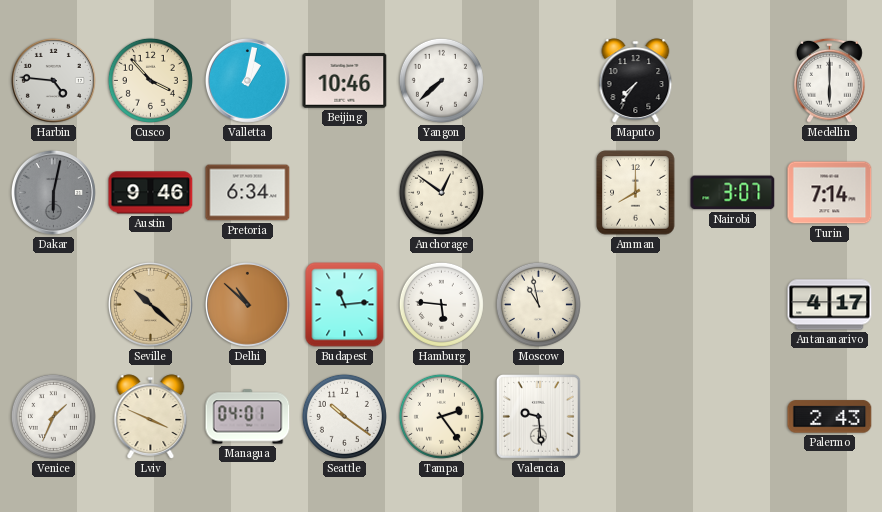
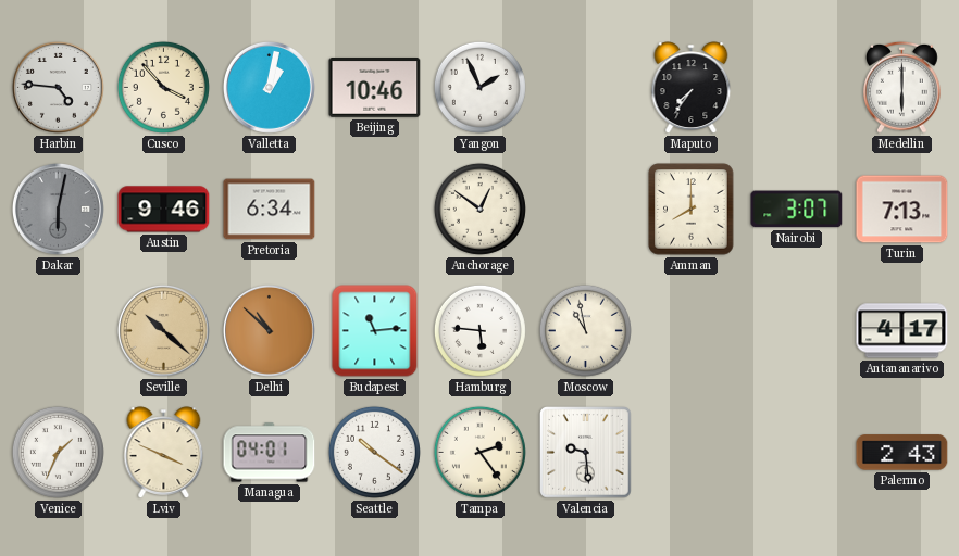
Yangon: 7:38 -> 1:56
Turin: 7:14 -> 7:13
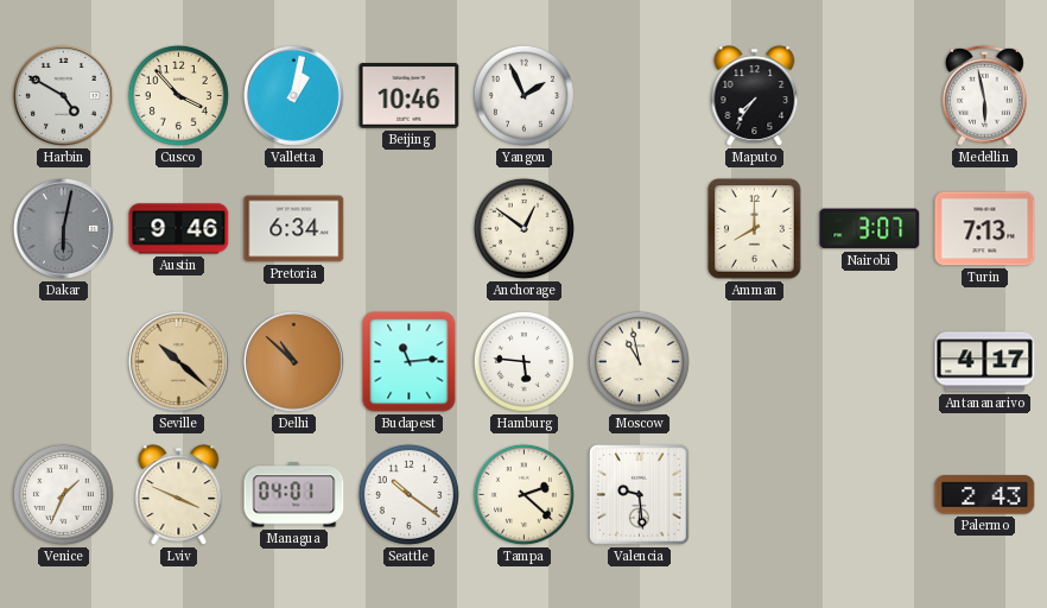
Harbin: 4:46 -> 4:50
Medellin: 6:00 -> 5:58
Tampa: 2:24 -> 2:22
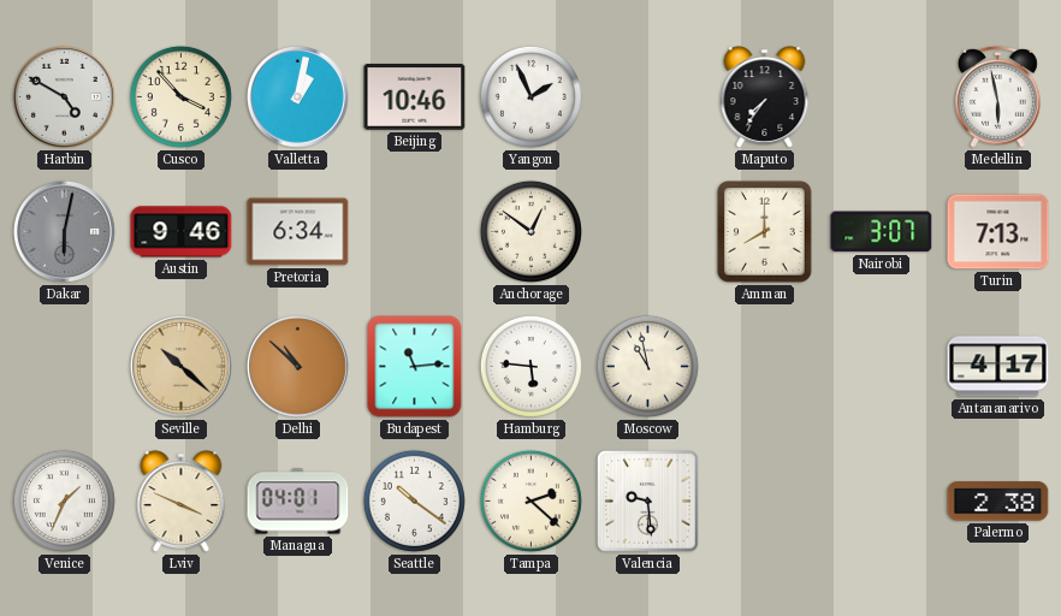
Palermo: 2:43 -> 2:38
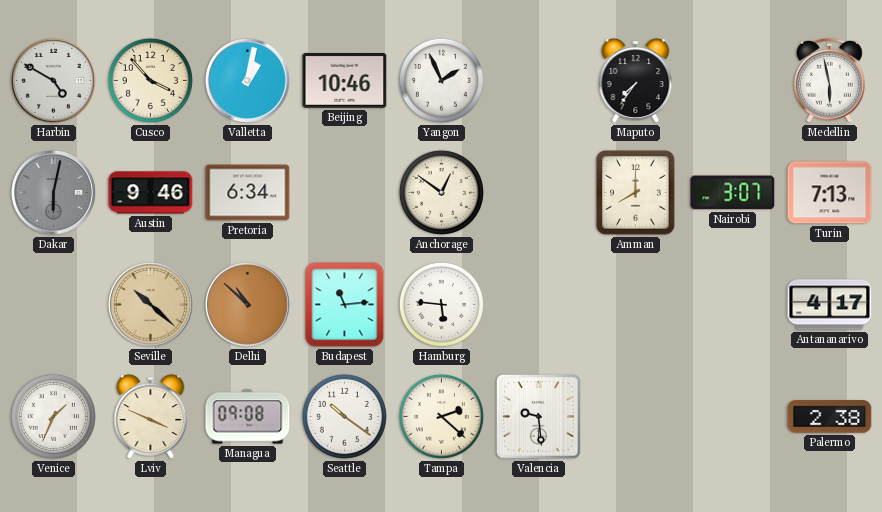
Moscow: 10:58 -> none
Managua: 04:01 -> 09:08
